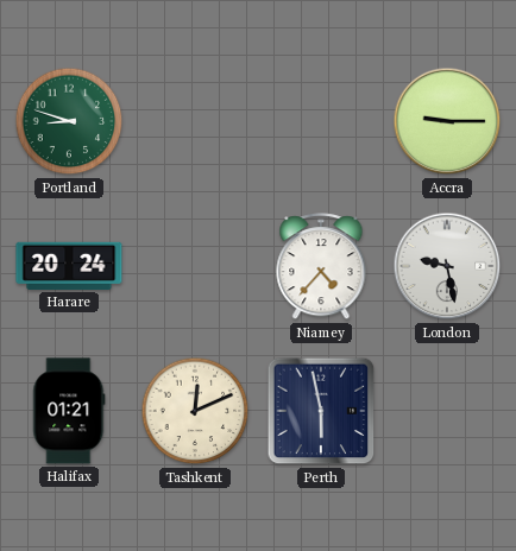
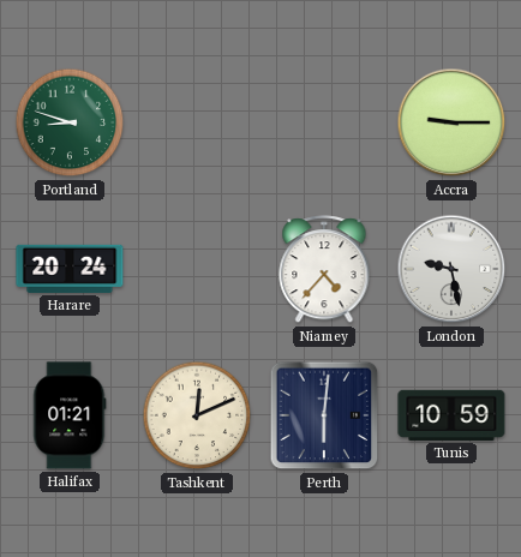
Perth: 5:58 -> 6:01
Tunis: none -> 10:59
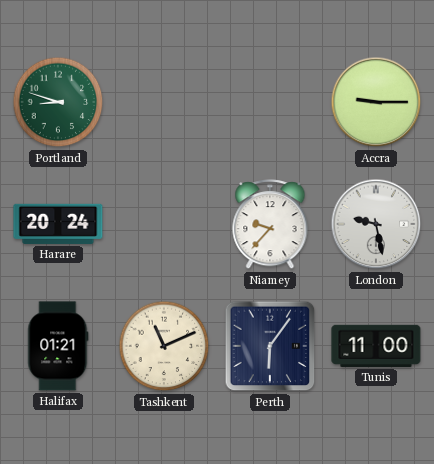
Niamey: 4:37 -> 9:37
Tashkent: 12:11 -> 11:11
Perth: 6:01 -> 6:06
Tunis: 10:59 -> 11:00
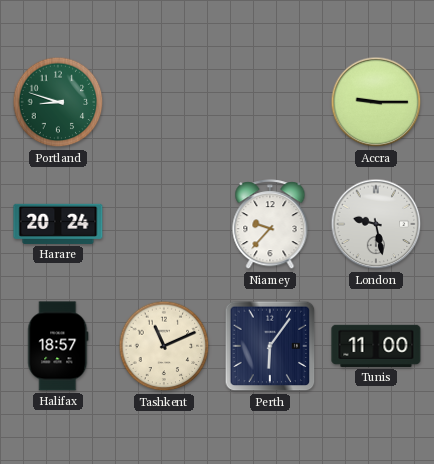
Halifax: 01:21 -> 18:57
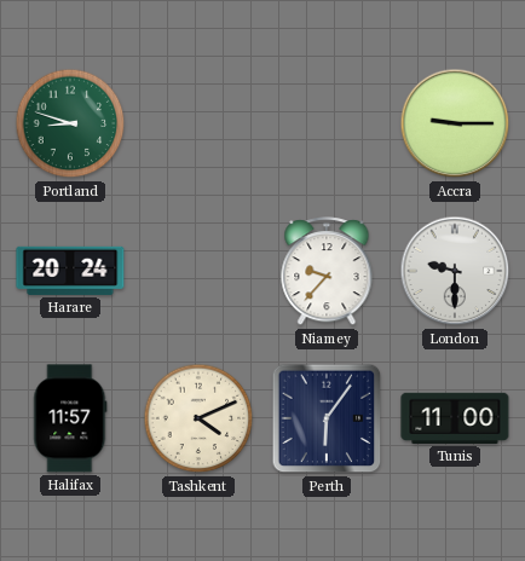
London: 9:28 -> 9:30
Halifax: 18:57 -> 11:57
Tashkent: 11:11 -> 4:11
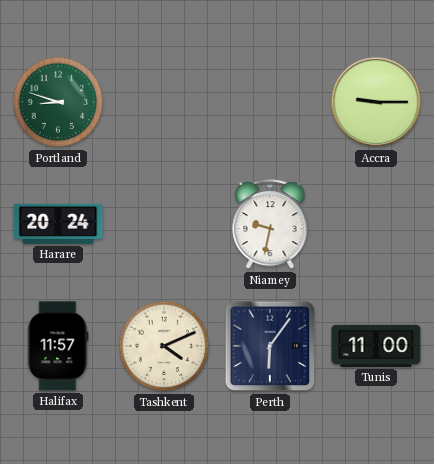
Niamey: 9:37 -> 9:32
London: 9:30 -> none
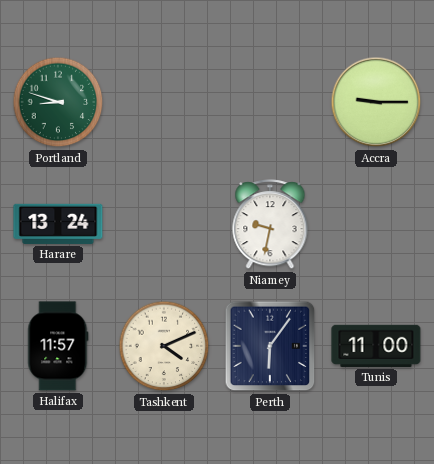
Harare: 20:24 -> 13:24
